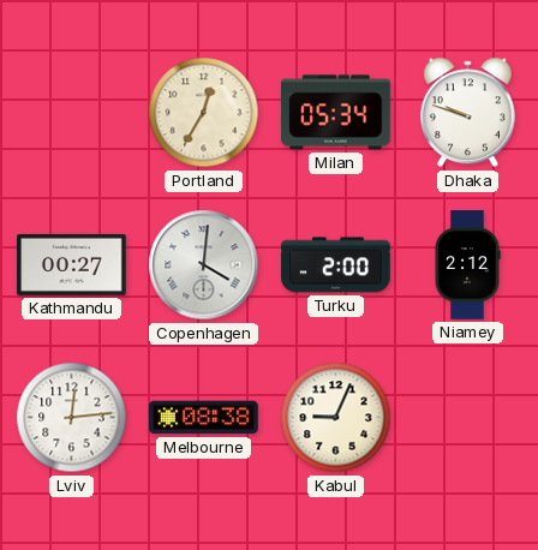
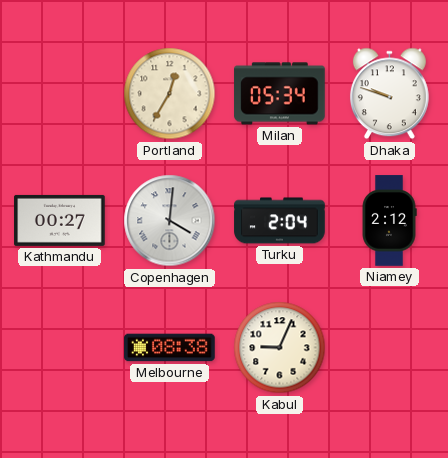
Turku: 2:00 -> 2:04
Lviv: 12:14 -> none
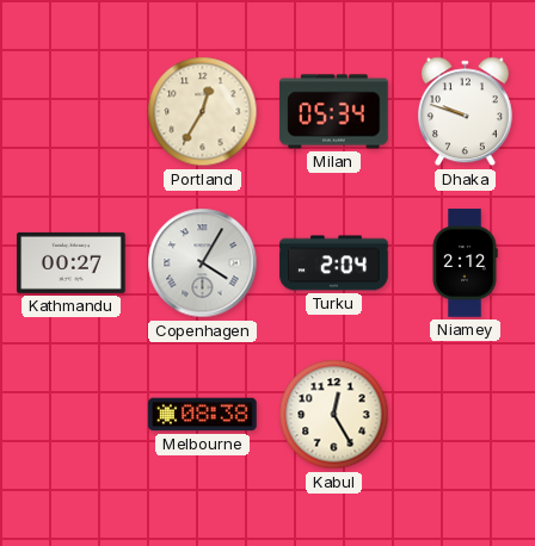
Copenhagen: 4:01 -> 4:05
Kabul: 9:04 -> 12:25
